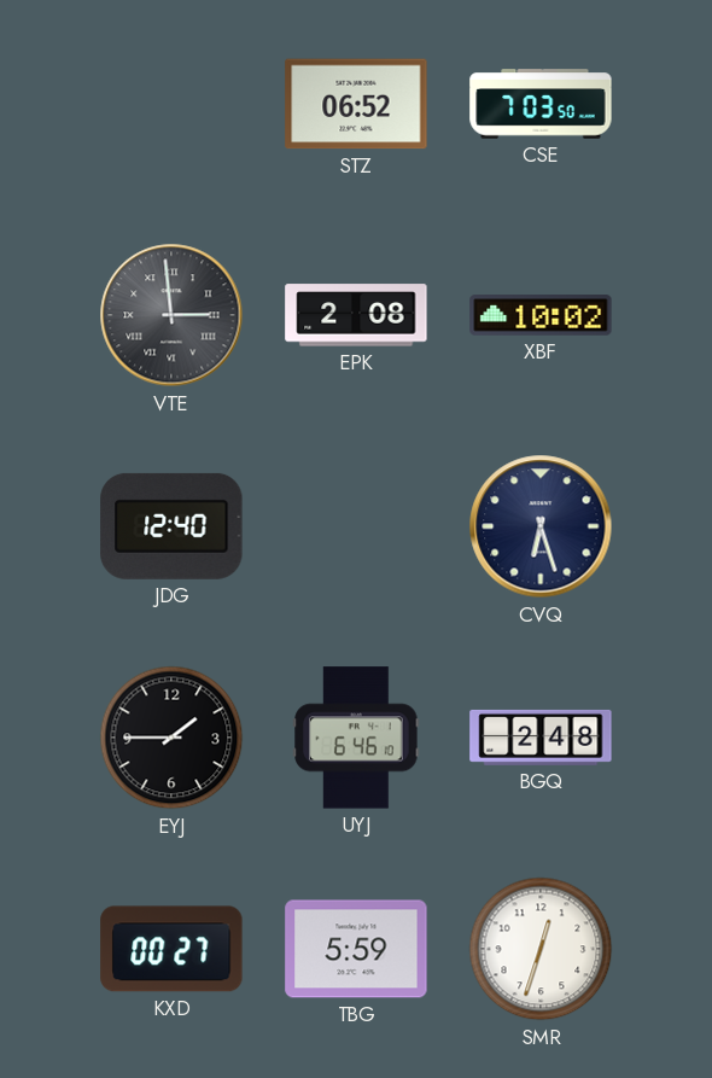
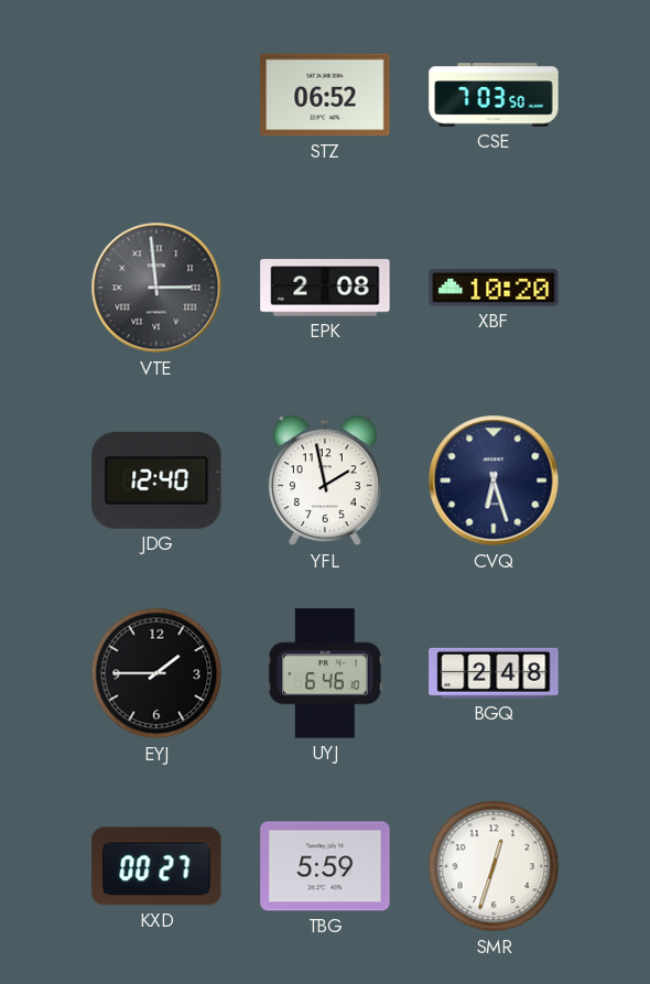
XBF: 10:02 -> 10:20
YFL: none -> 1:58
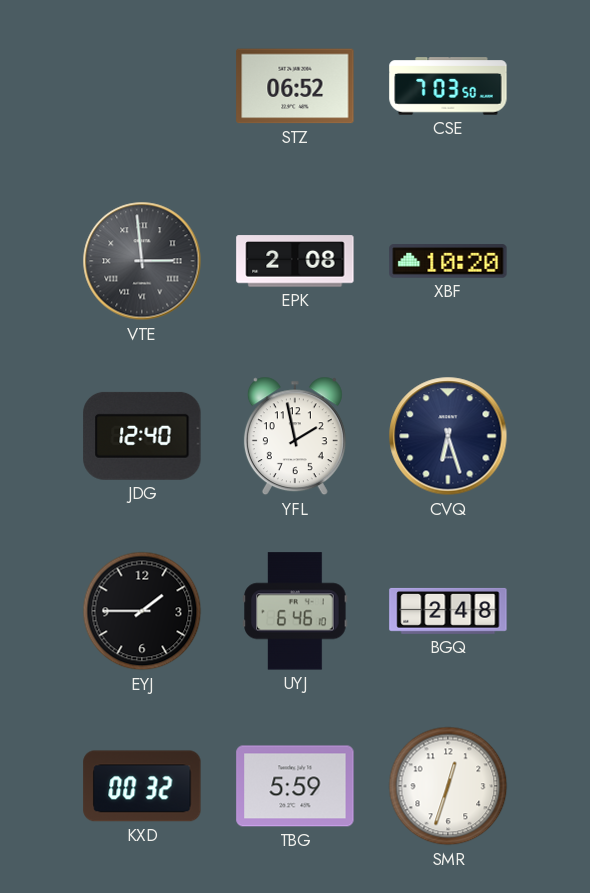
KXD: 00:27 -> 00:32
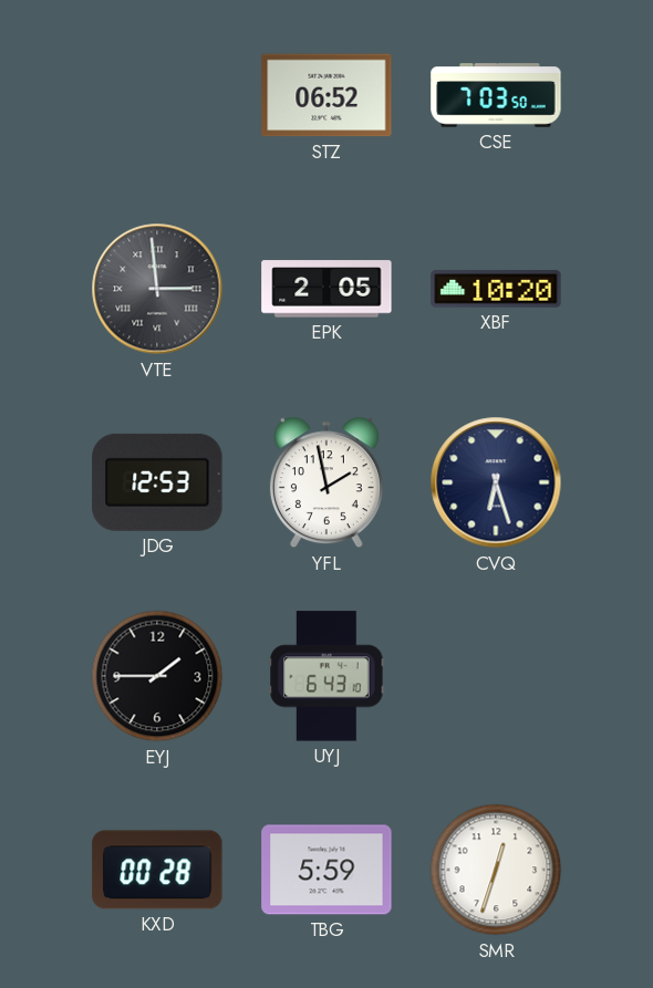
EPK: 2:08 -> 2:05
JDG: 12:40 -> 12:53
UYJ: 6:46 -> 6:43
BGQ: 2:48 -> none
KXD: 00:32 -> 00:28
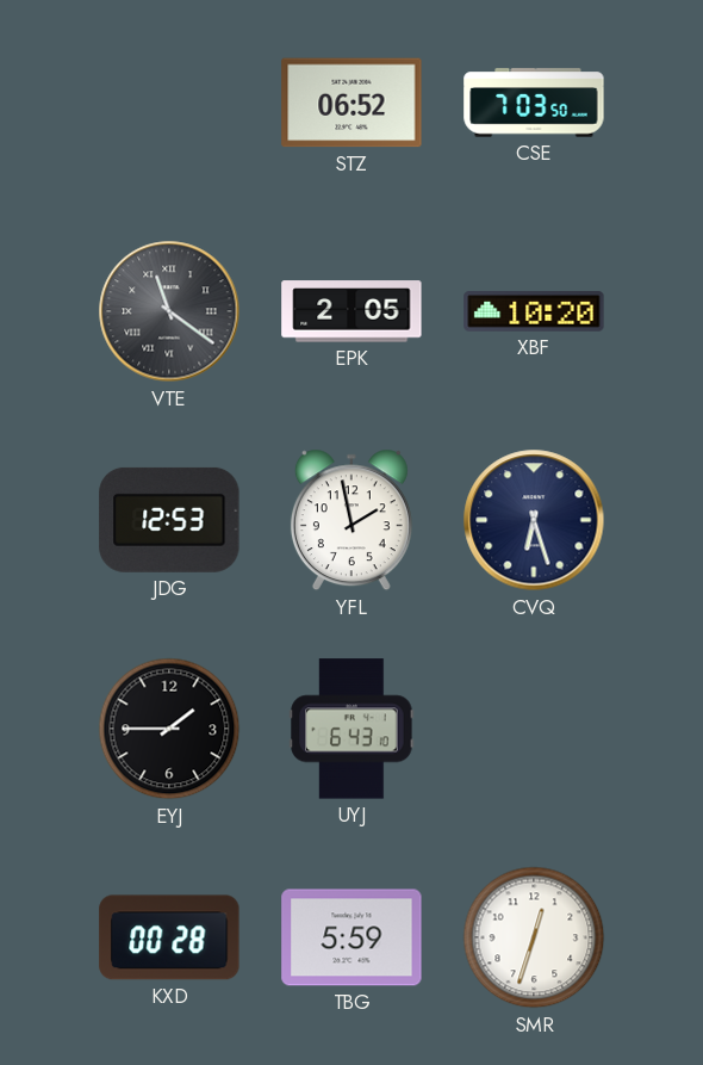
VTE: 2:59 -> 11:21
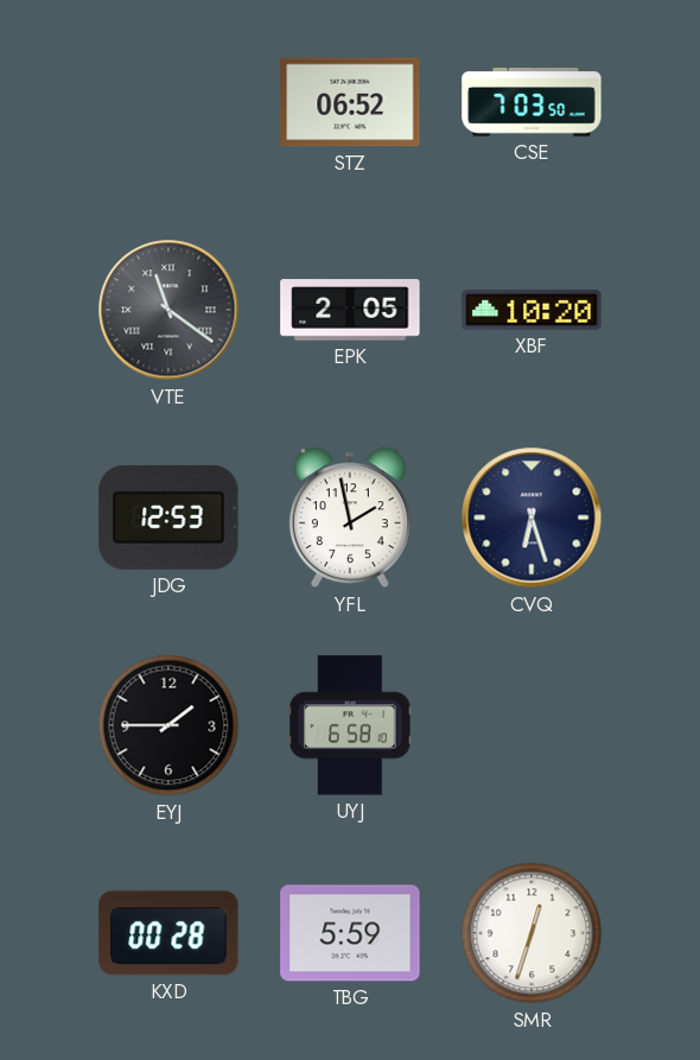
UYJ: 6:43 -> 6:58
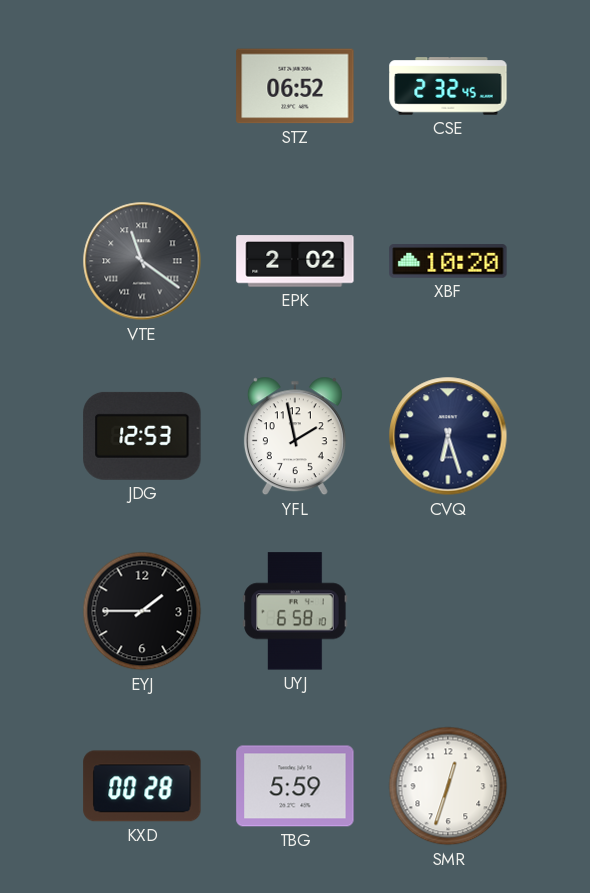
CSE: 7:03 -> 2:32
EPK: 2:05 -> 2:02
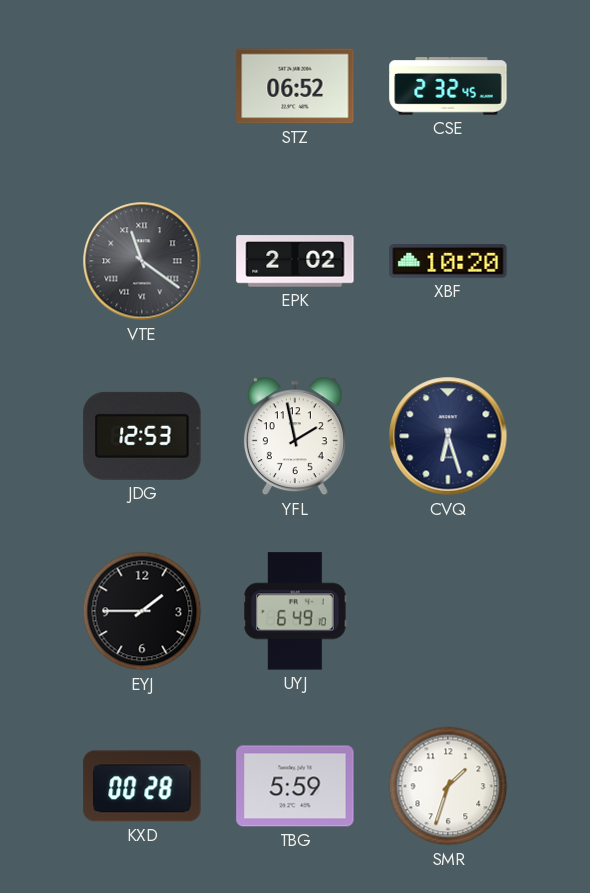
UYJ: 6:58 -> 6:49
SMR: 12:33 -> 1:33
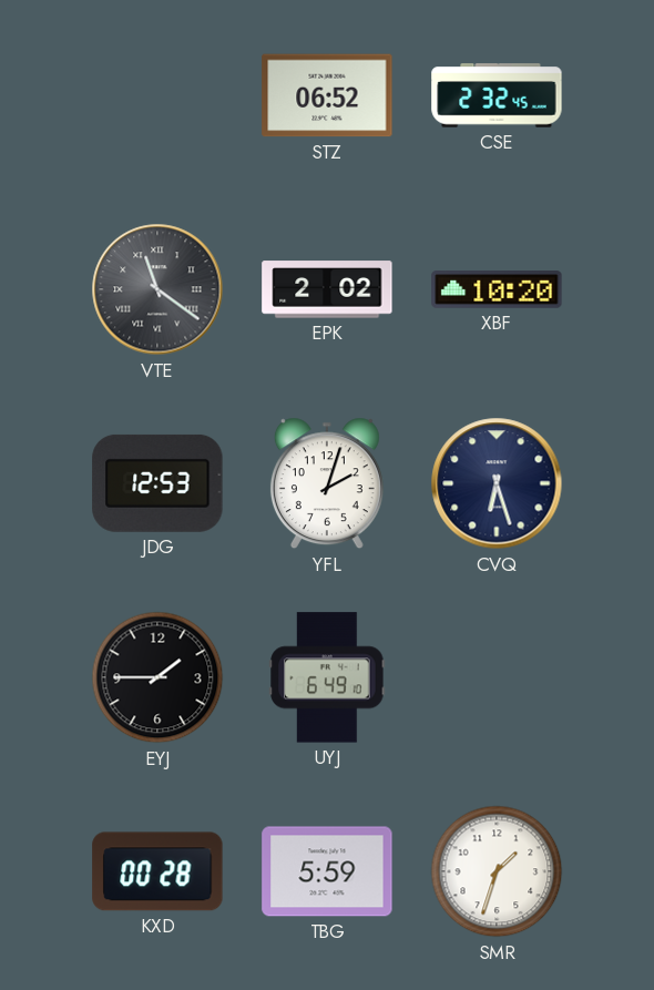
YFL: 1:58 -> 2:03
